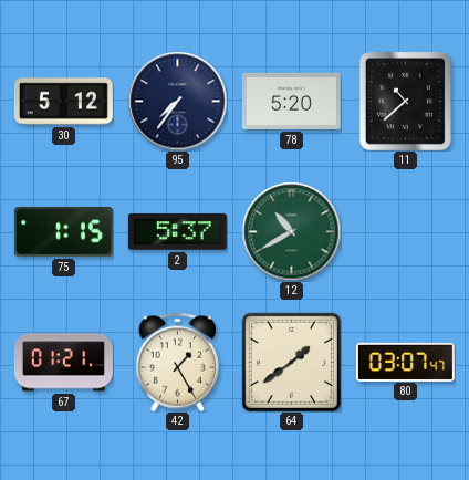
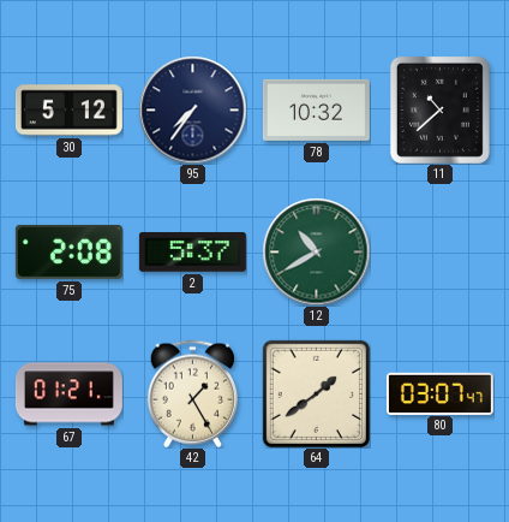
78: 5:20 -> 10:32
75: 1:15 -> 2:08
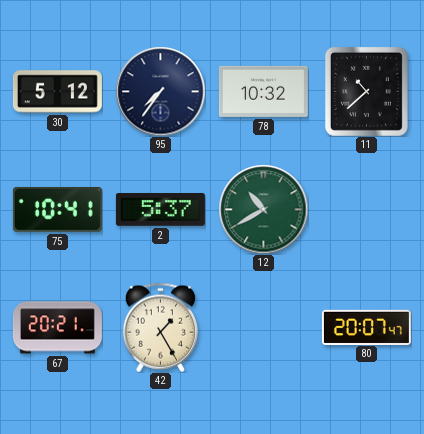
75: 2:08 -> 10:41
67: 01:21 -> 20:21
64: 1:39 -> none
80: 03:07 -> 20:07
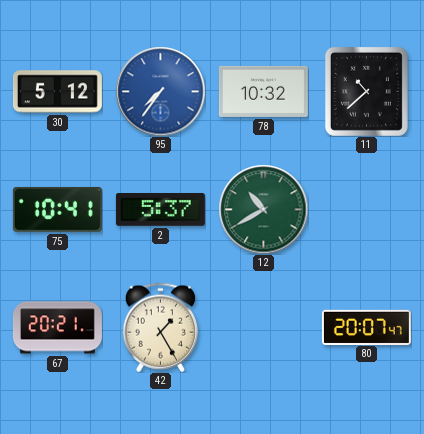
95 dial: navy -> blue
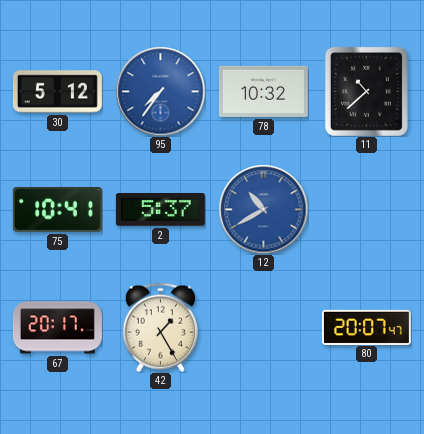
12 dial: green -> blue
67: 20:21 -> 20:17
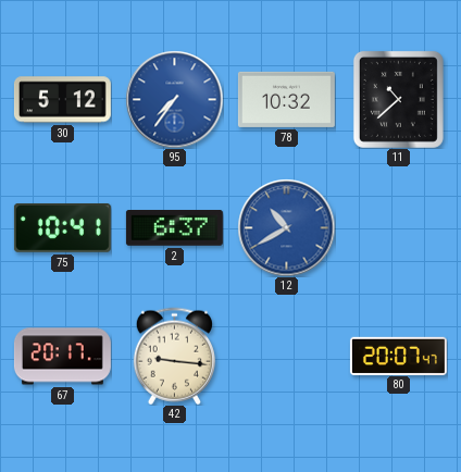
2: 5:37 -> 6:37
42: 1:25 -> 9:16
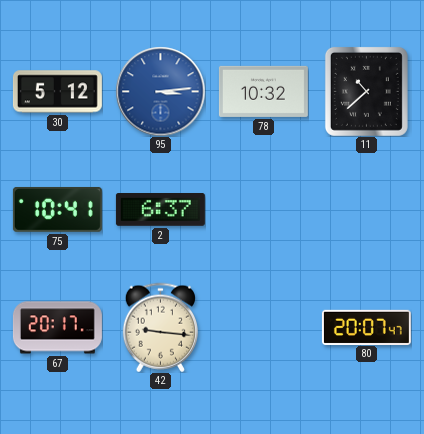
95: 7:36 -> 3:14
12: 10:40 -> none
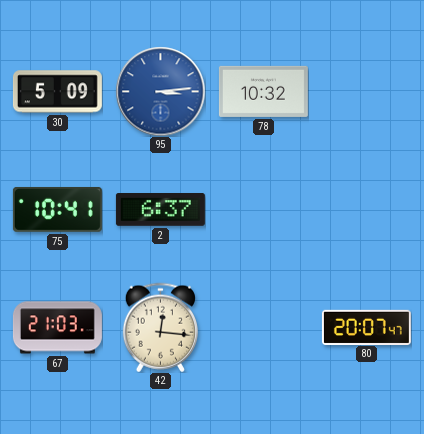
30: 5:12 -> 5:09
11: 10:38 -> none
67: 20:17 -> 21:03
42: 9:16 -> 12:16
